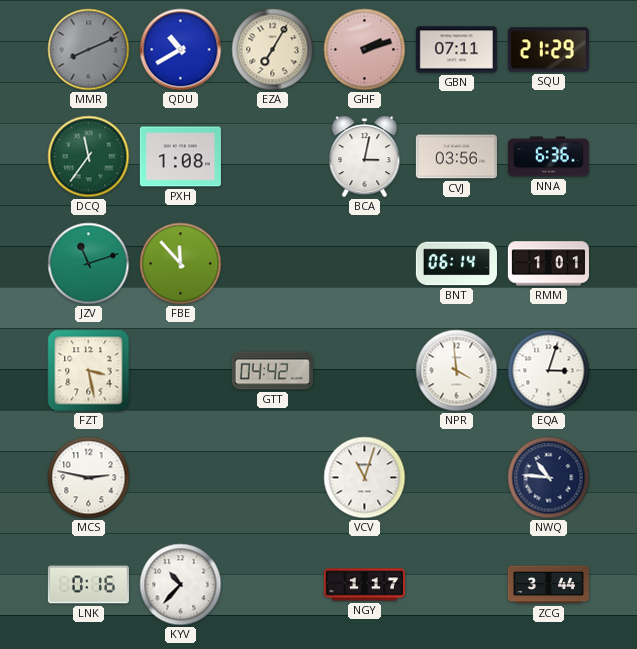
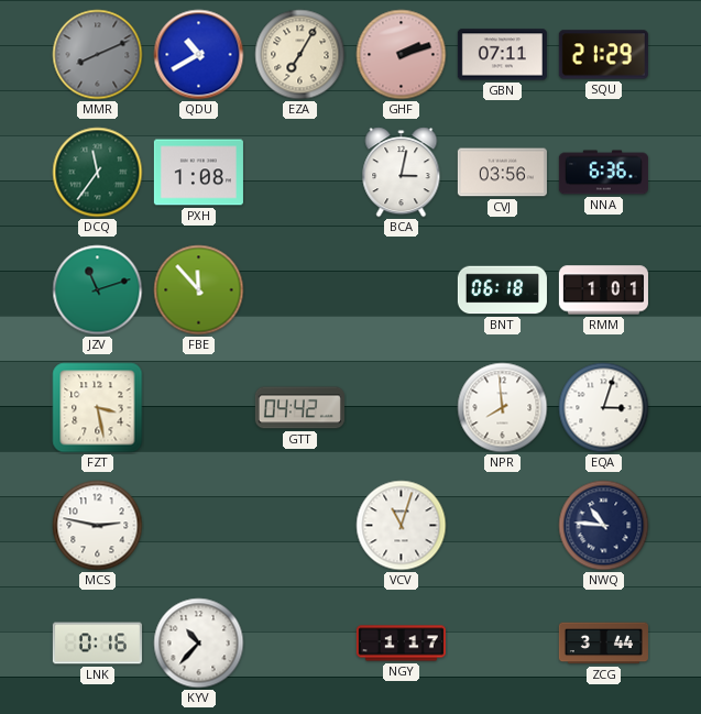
BNT: 06:14 -> 06:18
NPR: 3:59 -> 7:59
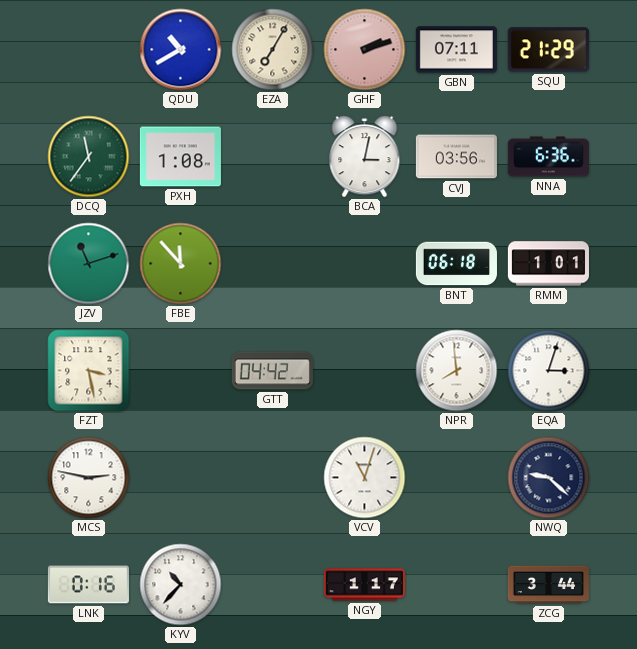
MMR: 8:11 -> none
NWQ: 10:46 -> 9:22
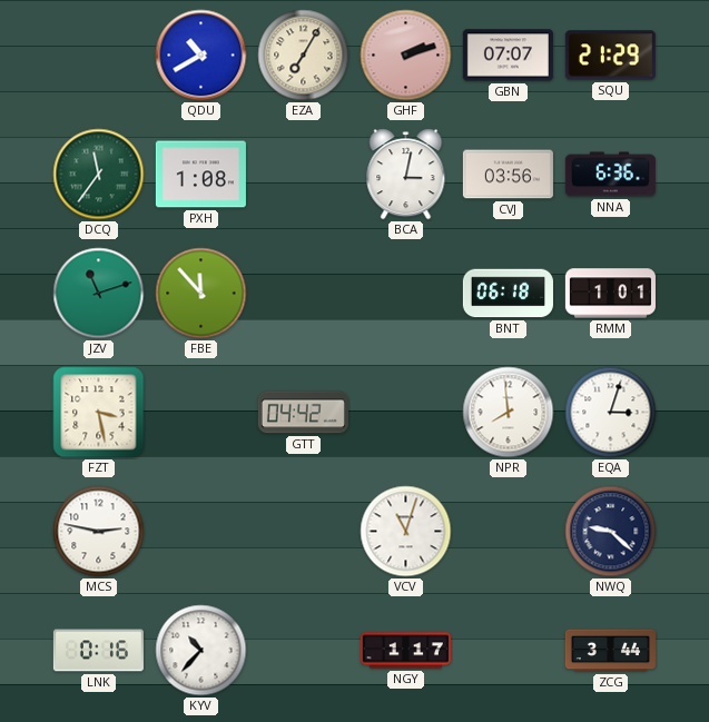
GBN: 07:11 -> 07:07
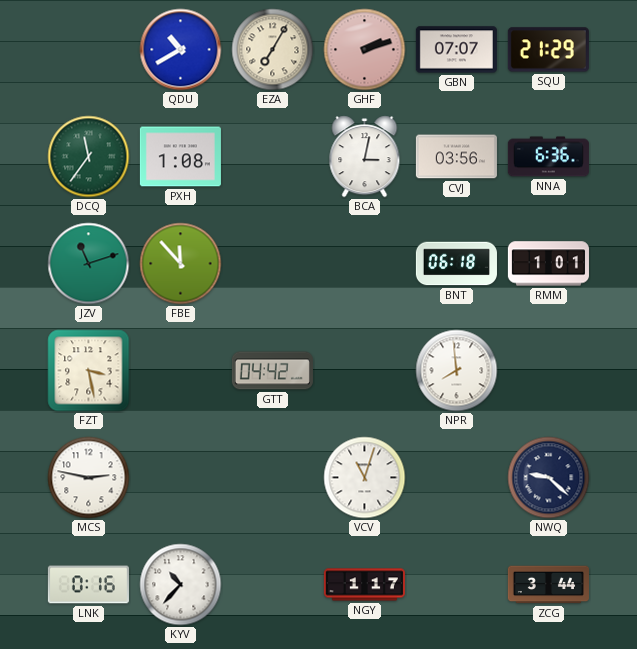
EQA: 3:03 -> none
